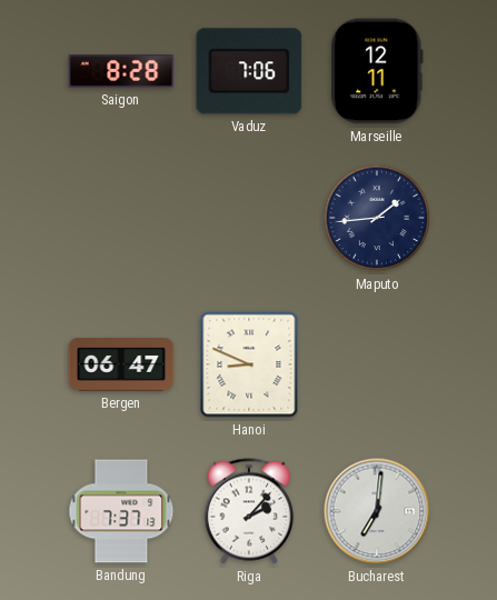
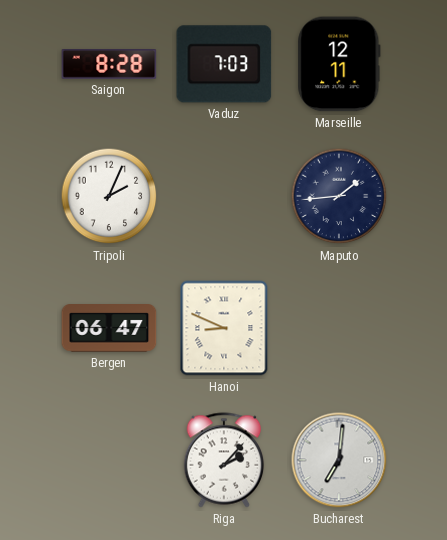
Vaduz: 7:06 -> 7:03
Tripoli: none -> 2:04
Bandung: 7:37 -> none
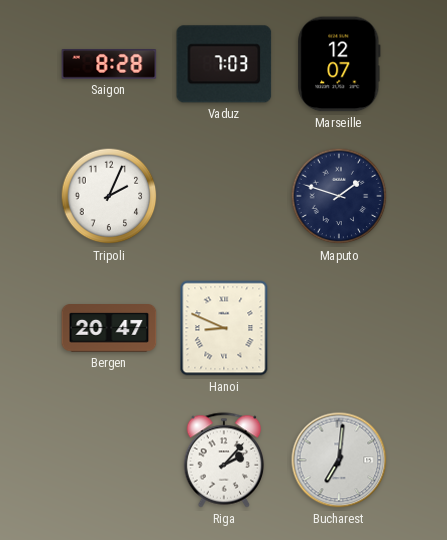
Marseille: 12:11 -> 12:07
Maputo: 1:44 -> 1:48
Bergen: 06:47 -> 20:47
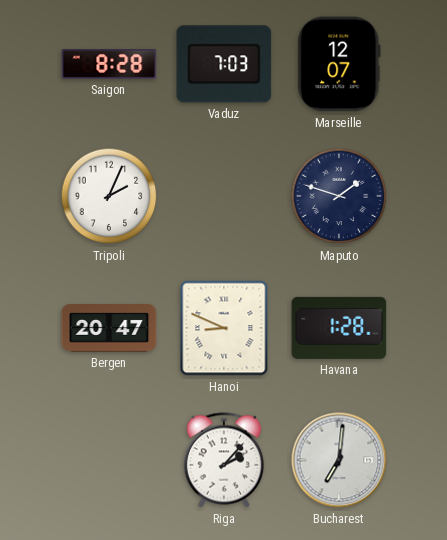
Havana: none -> 1:28
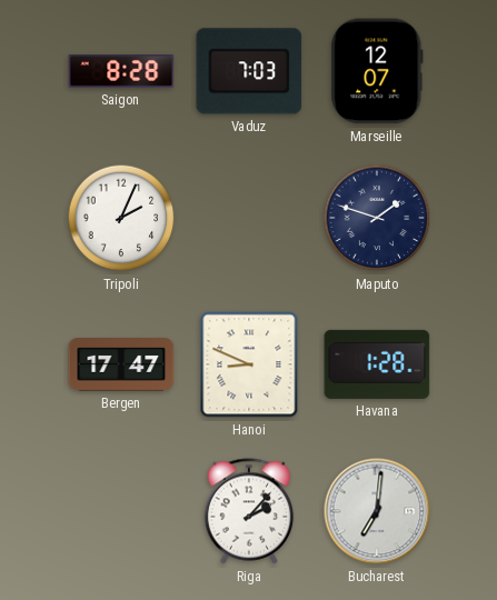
Bergen: 20:47 -> 17:47
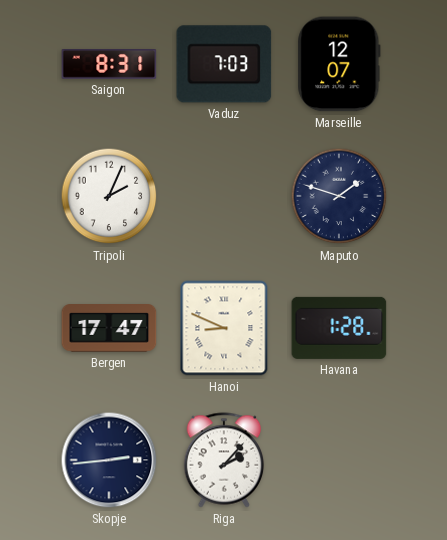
Saigon: 8:28 -> 8:31
Skopje: none -> 2:44
Bucharest: 7:01 -> none
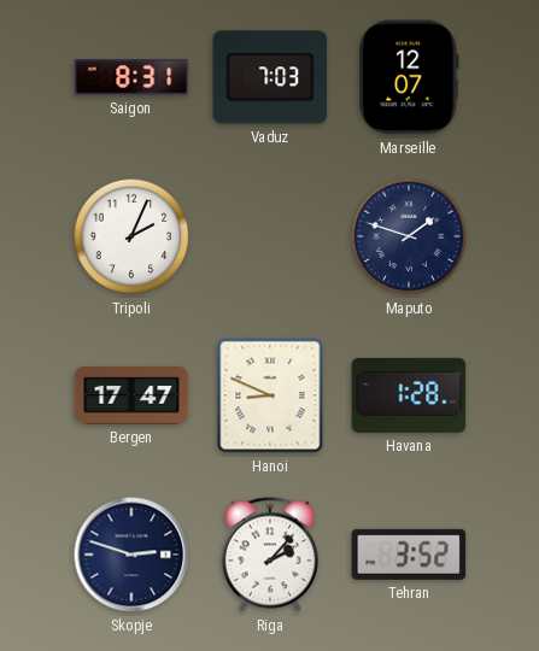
Skopje: 2:44 -> 2:48
Tehran: none -> 3:52
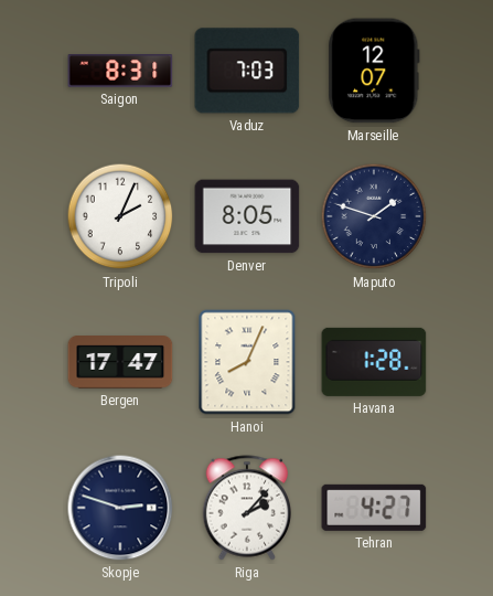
Denver: none -> 8:05
Hanoi: 8:49 -> 8:04
Tehran: 3:52 -> 4:27
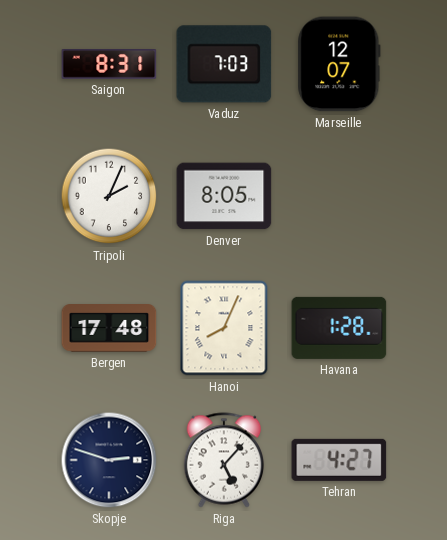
Maputo: 1:48 -> none
Bergen: 17:47 -> 17:48
Riga: 2:07 -> 5:07
